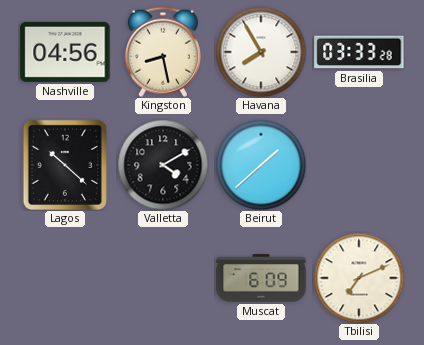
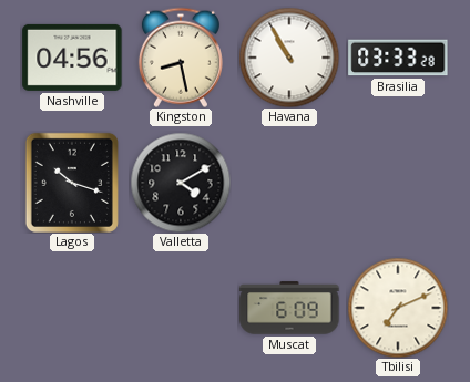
Havana: 7:55 -> 10:55
Lagos: 10:22 -> 10:18
Beirut: 1:38 -> none
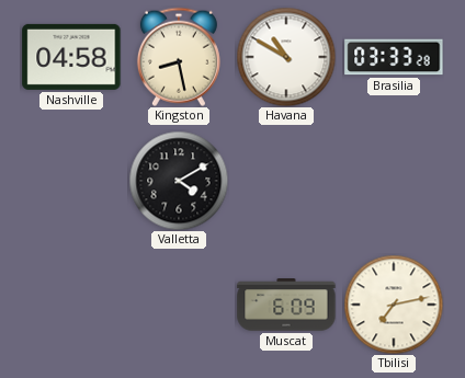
Nashville: 04:56 -> 04:58
Havana: 10:55 -> 10:50
Lagos: 10:18 -> none
Tbilisi: 7:11 -> 7:13
